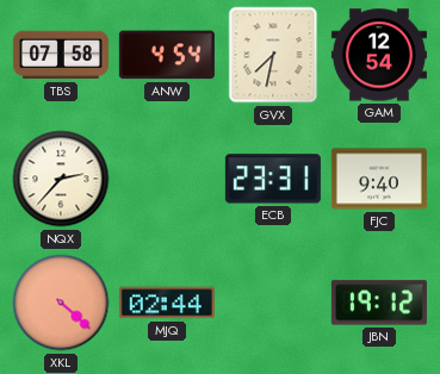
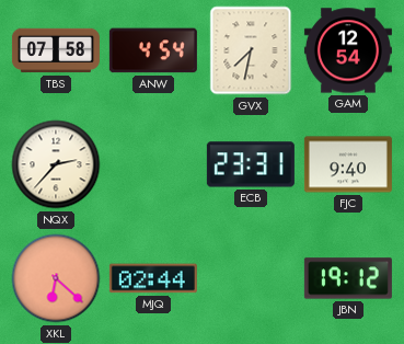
XKL: 4:22 -> 6:22
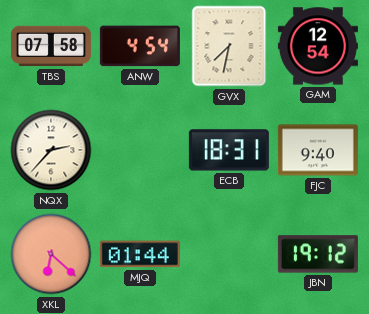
ECB: 23:31 -> 18:31
MJQ: 02:44 -> 01:44
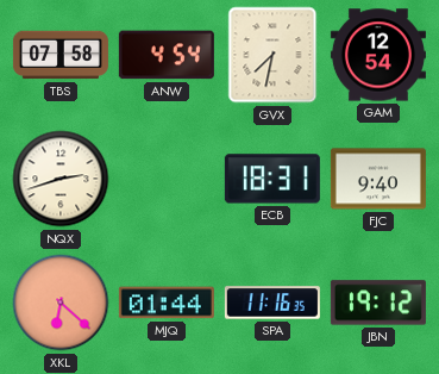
NQX: 2:37 -> 2:42
SPA: none -> 11:16
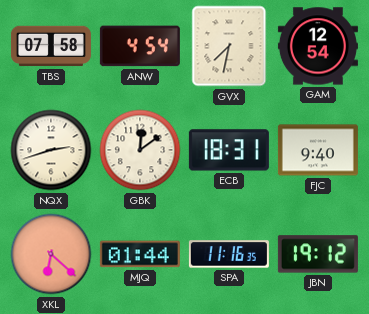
GBK: none -> 12:09
